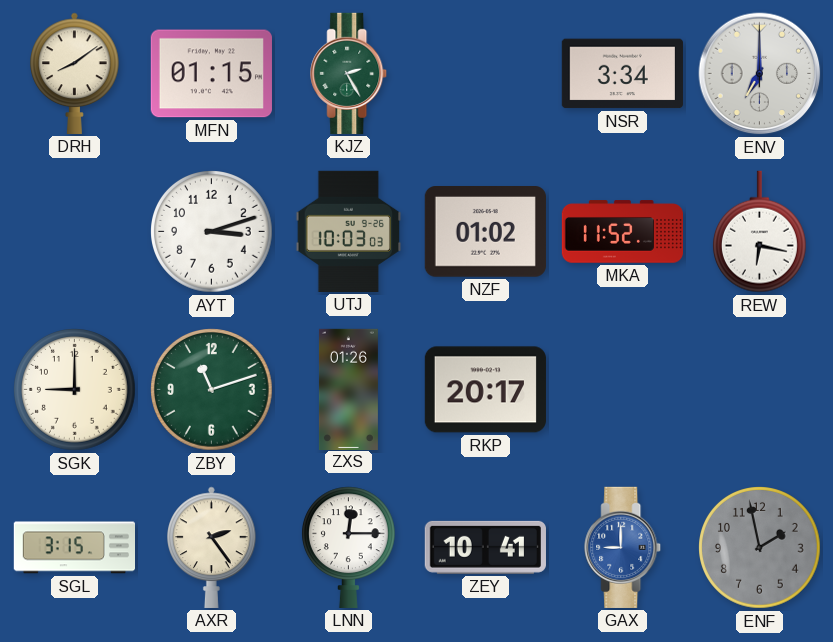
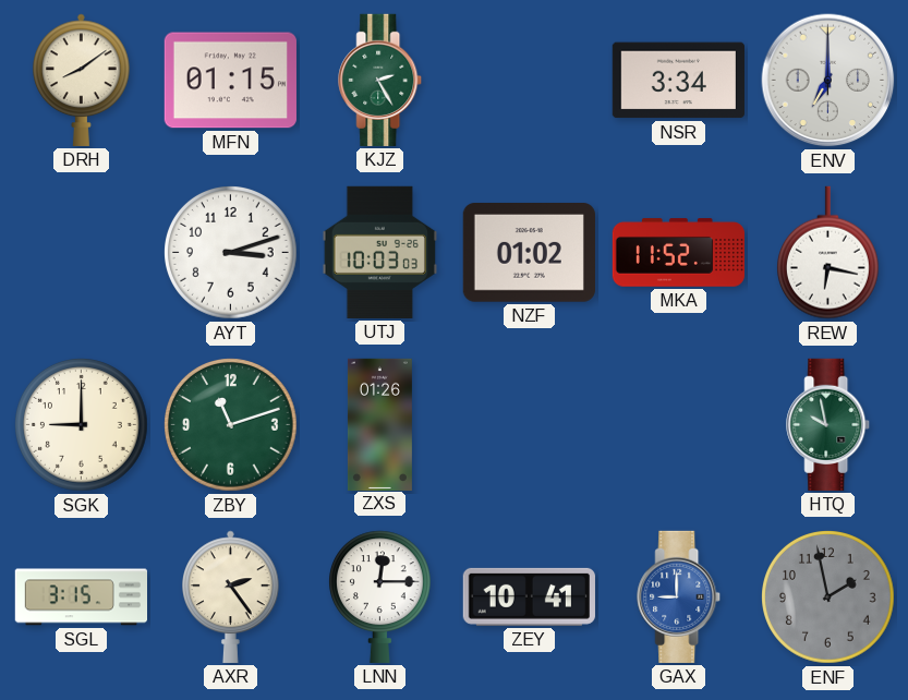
RKP: 20:17 -> none
HTQ: none -> 9:58
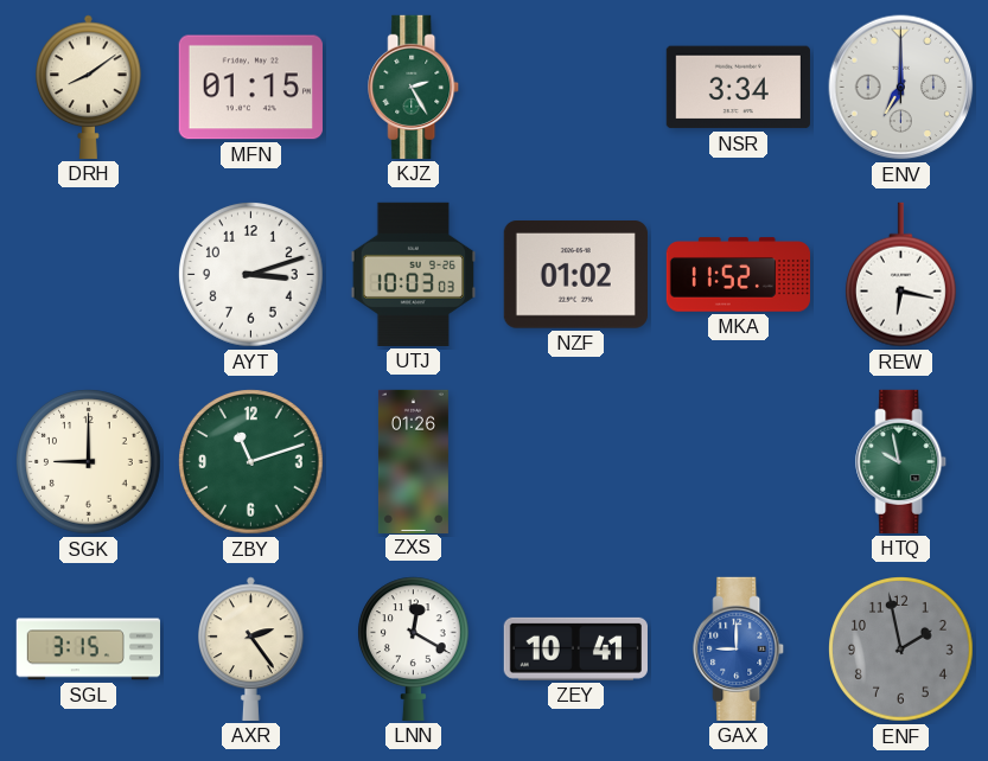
LNN: 12:15 -> 12:20
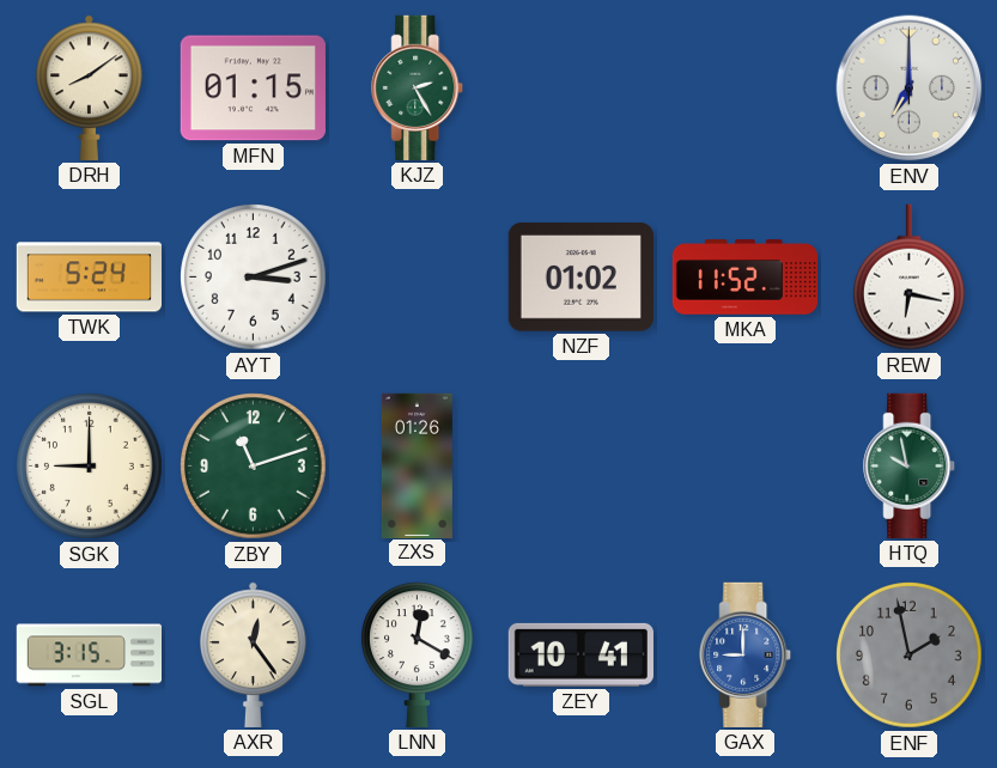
NSR: 3:34 -> none
TWK: none -> 5:24
UTJ: 10:03 -> none
AXR: 2:24 -> 12:24
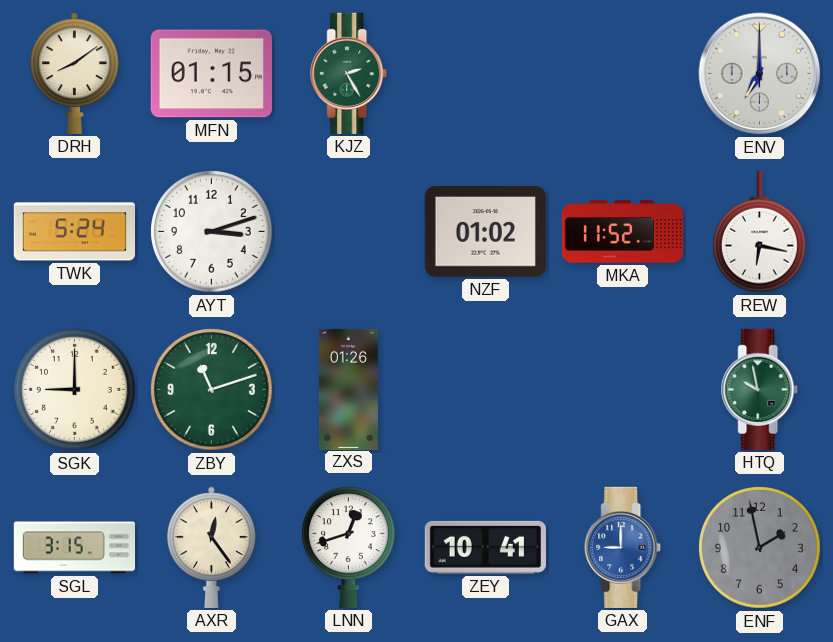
LNN: 12:20 -> 12:42
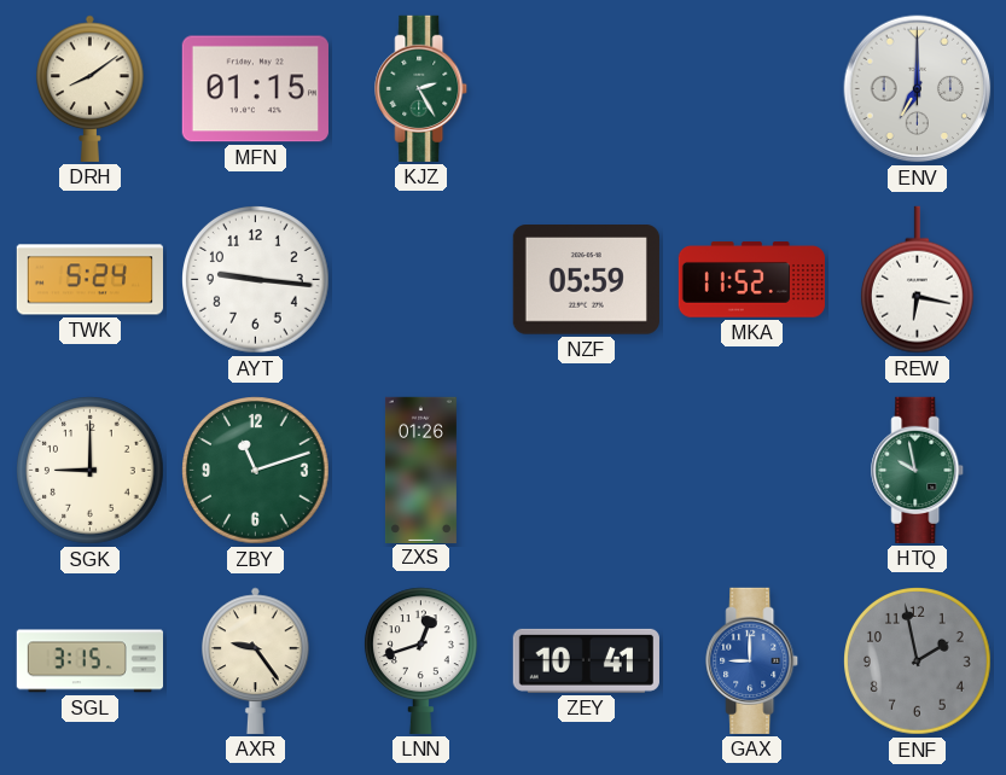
AYT: 3:12 -> 9:16
NZF: 01:02 -> 05:59
AXR: 12:24 -> 9:24
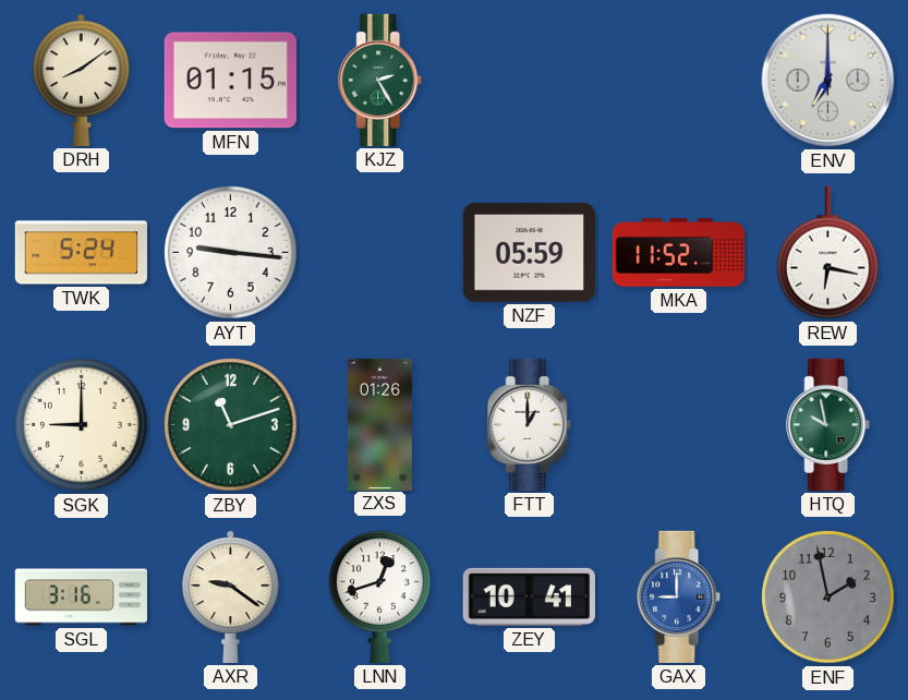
FTT: none -> 1:00
SGL: 3:15 -> 3:16
AXR: 9:24 -> 9:21
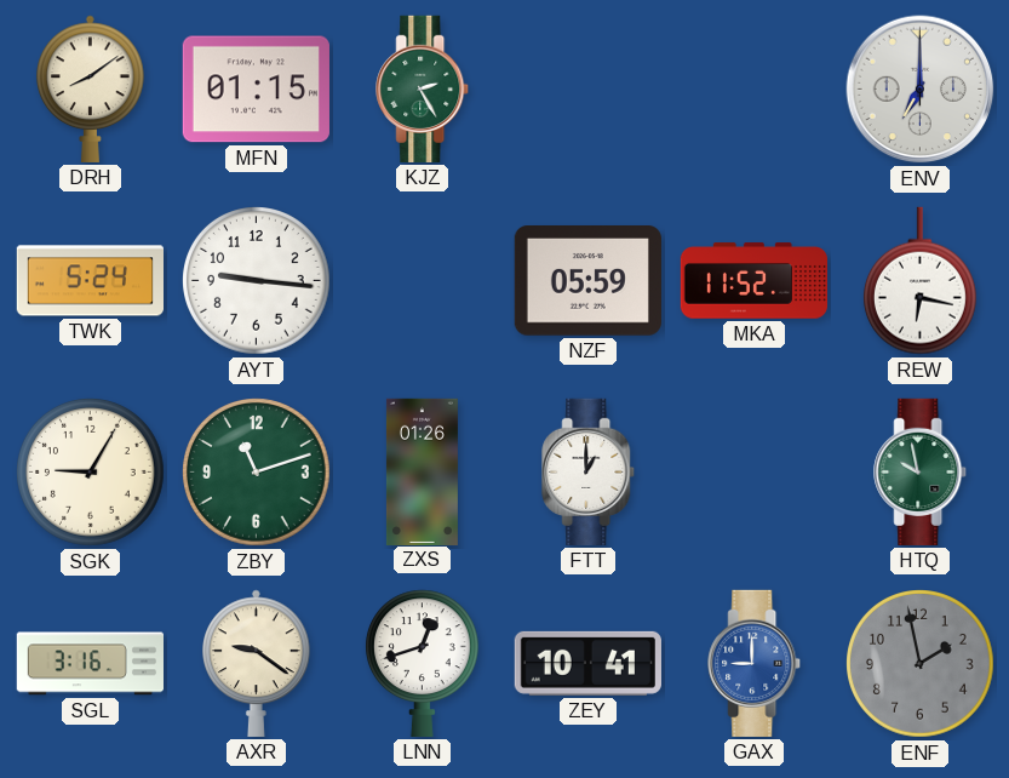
SGK: 9:00 -> 9:05
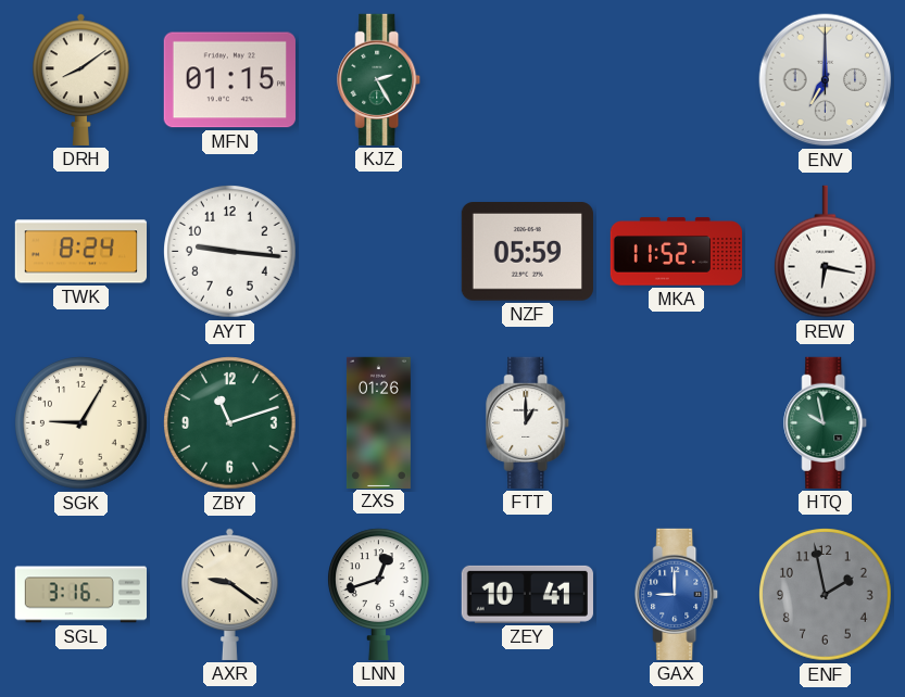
TWK: 5:24 -> 8:24
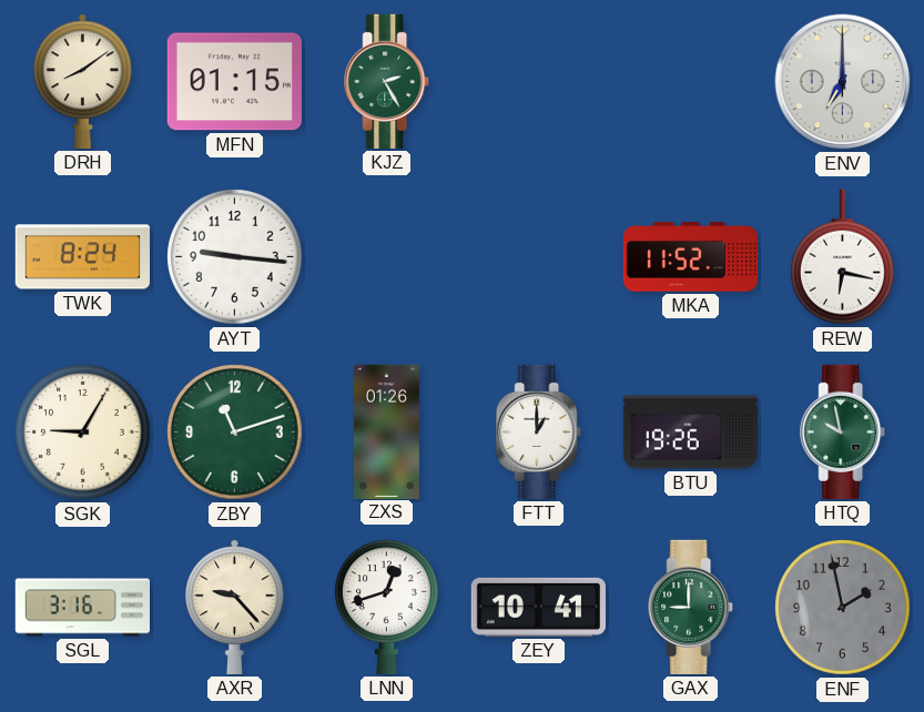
NZF: 05:59 -> none
BTU: none -> 19:26
AXR: 9:21 -> 9:23
GAX dial: blue -> green
